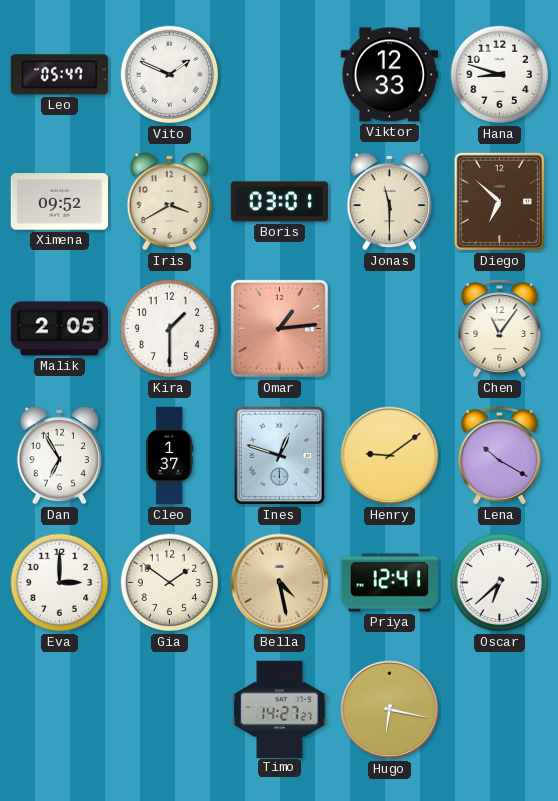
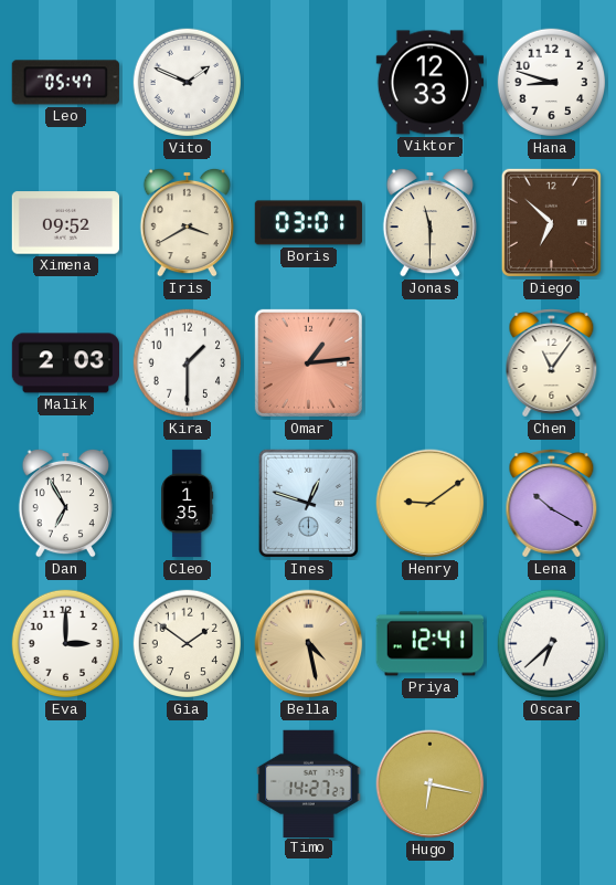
Malik: 2:05 -> 2:03
Cleo: 1:37 -> 1:35
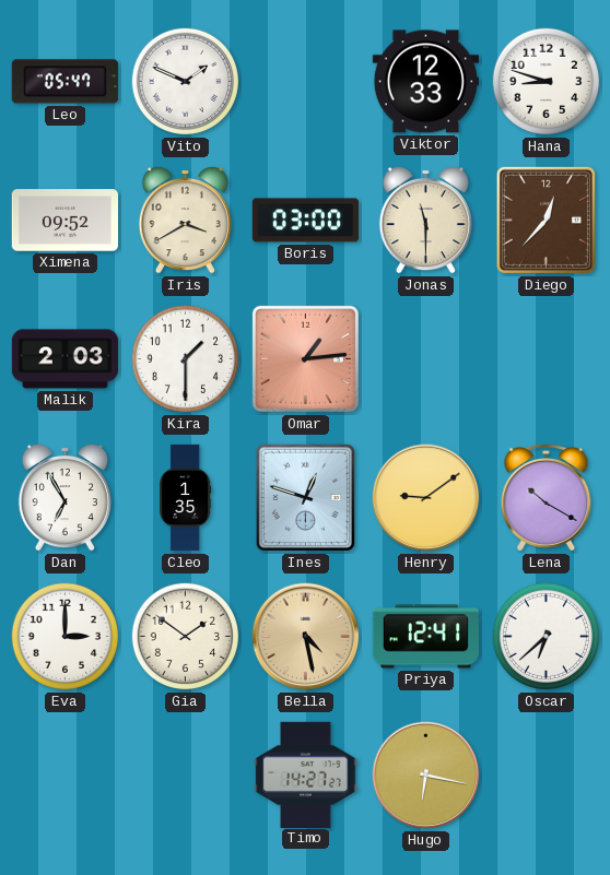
Boris: 03:01 -> 03:00
Diego: 6:52 -> 12:37
Chen: 11:06 -> none
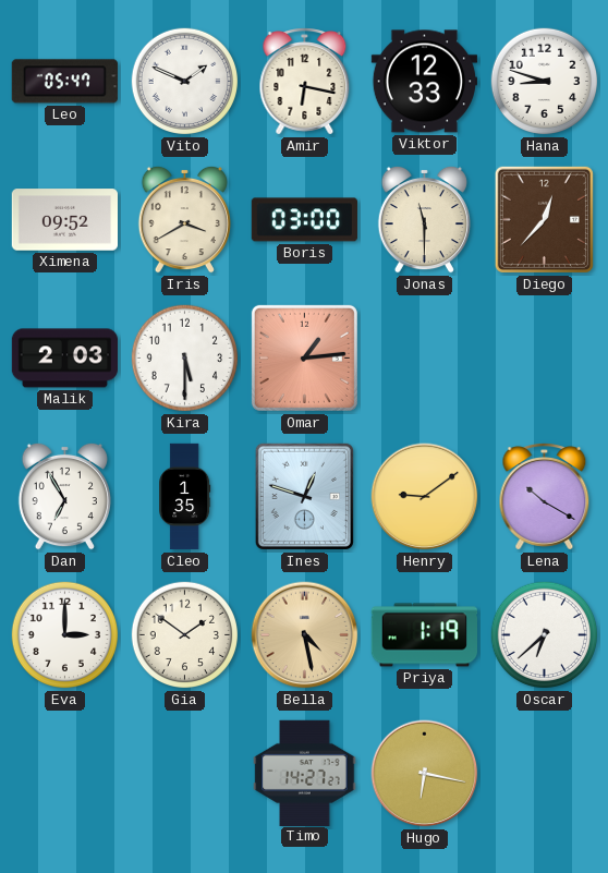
Amir: none -> 6:17
Kira: 1:30 -> 5:30
Priya: 12:41 -> 1:19
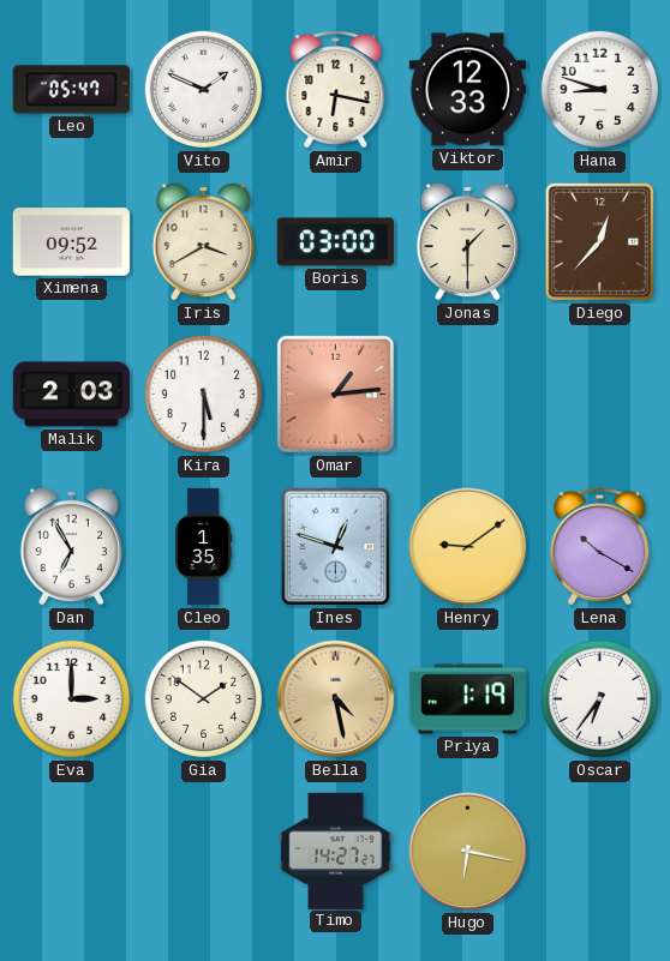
Jonas: 11:30 -> 1:30
Oscar: 6:38 -> 6:36
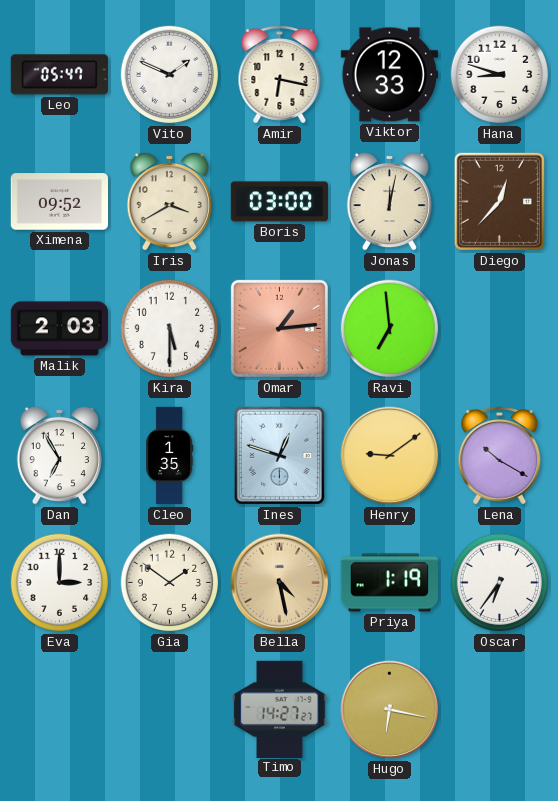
Jonas: 1:30 -> 12:02
Ravi: none -> 6:59
